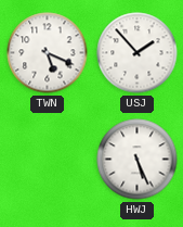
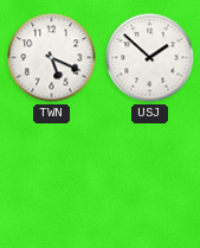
USJ: 1:53 -> 1:52
HWJ: 5:26 -> none
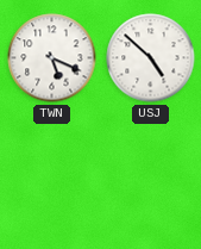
USJ: 1:52 -> 4:52
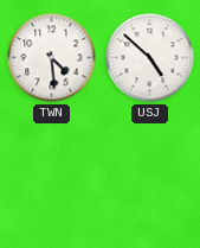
TWN: 5:19 -> 4:29
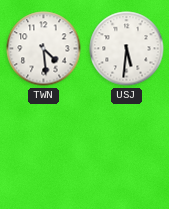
USJ: 4:52 -> 5:31
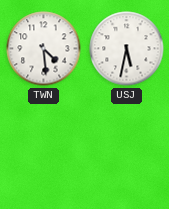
USJ: 5:31 -> 5:32
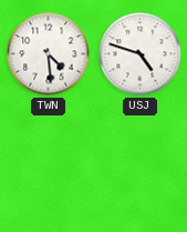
USJ: 5:32 -> 4:48
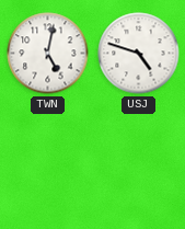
TWN: 4:29 -> 5:02
